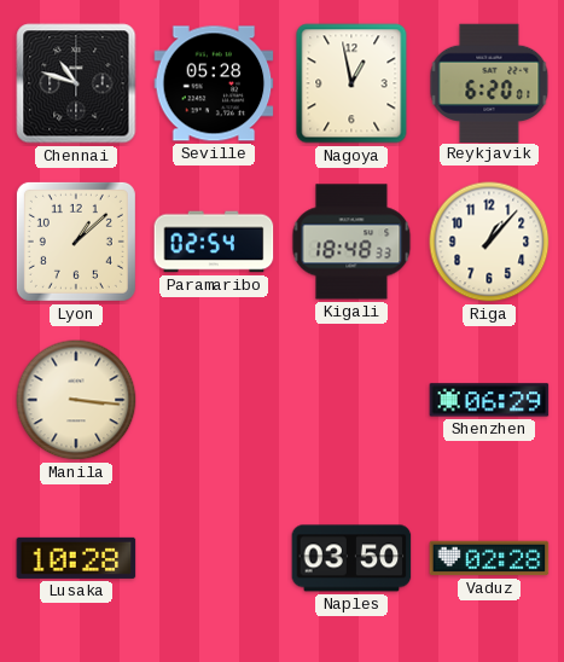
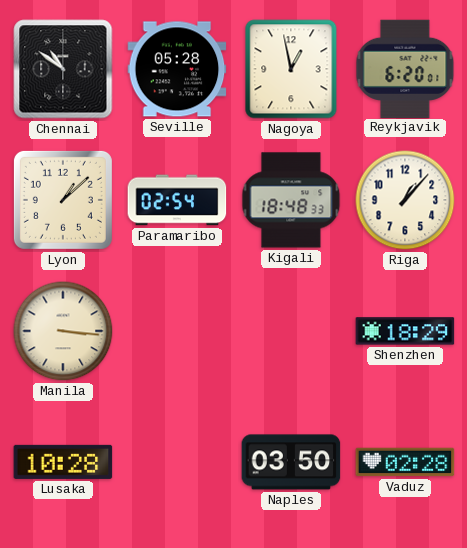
Chennai: 10:48 -> 10:51
Shenzhen: 06:29 -> 18:29
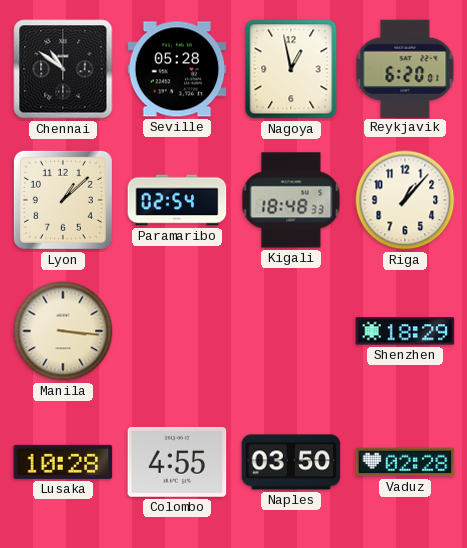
Colombo: none -> 4:55
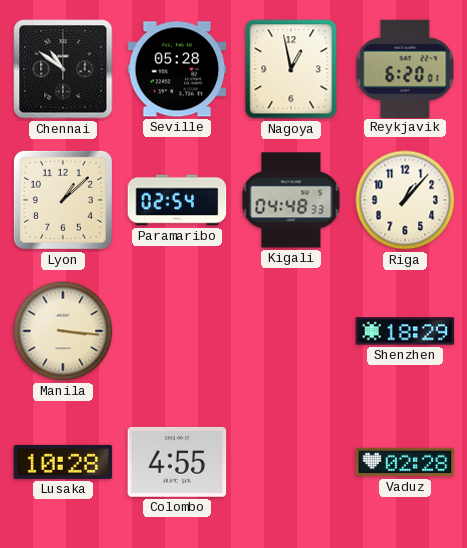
Kigali: 18:48 -> 04:48
Naples: 03:50 -> none
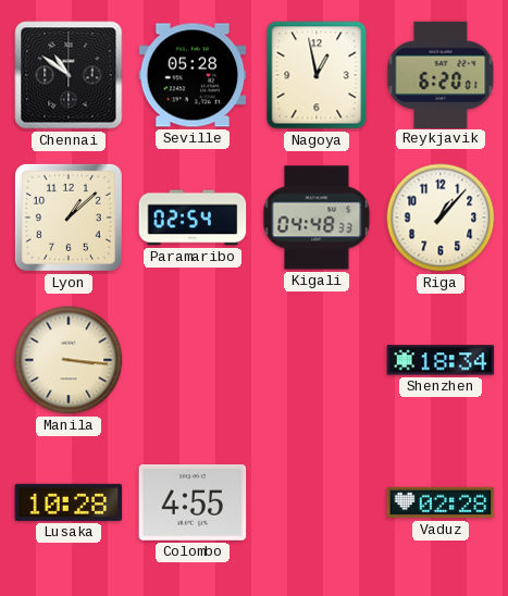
Shenzhen: 18:29 -> 18:34
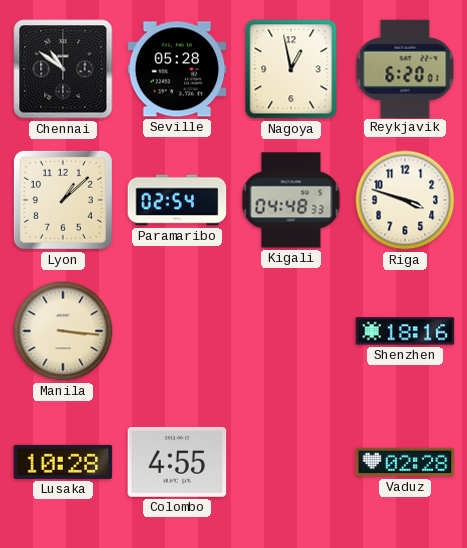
Riga: 1:07 -> 3:48
Shenzhen: 18:34 -> 18:16
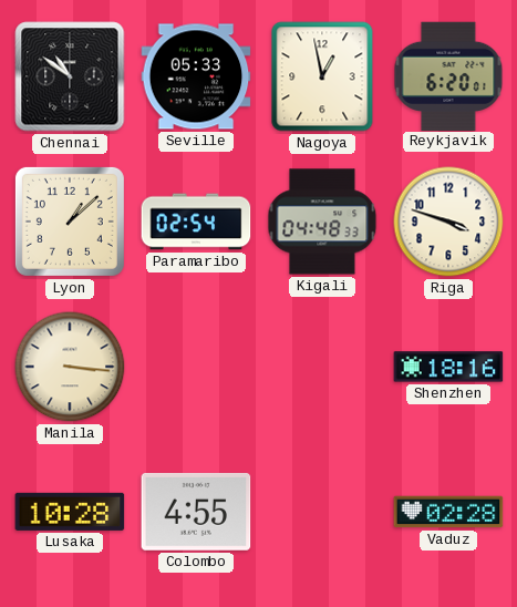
Seville: 05:28 -> 05:33
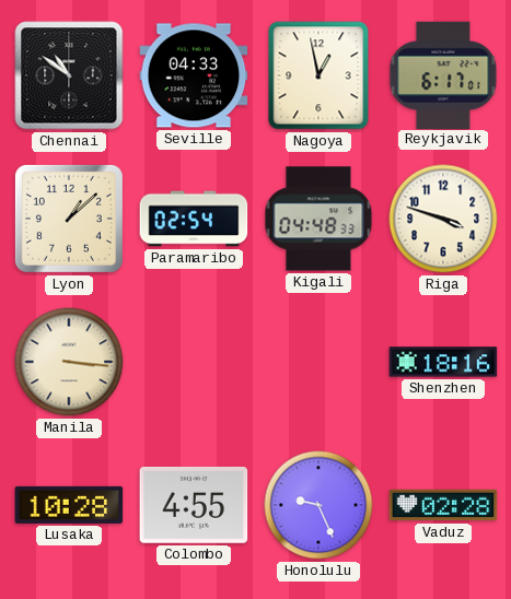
Seville: 05:33 -> 04:33
Reykjavik: 6:20 -> 6:17
Honolulu: none -> 9:26
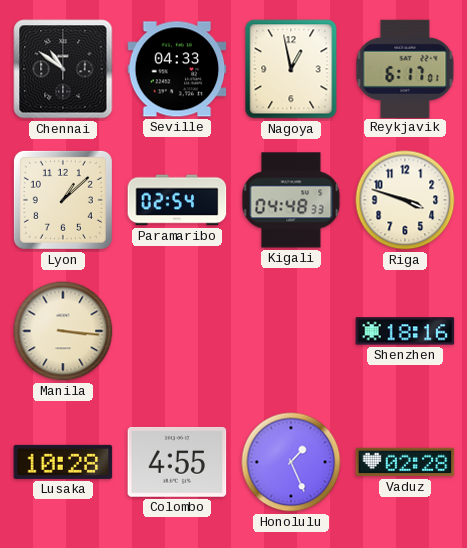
Honolulu: 9:26 -> 1:26
